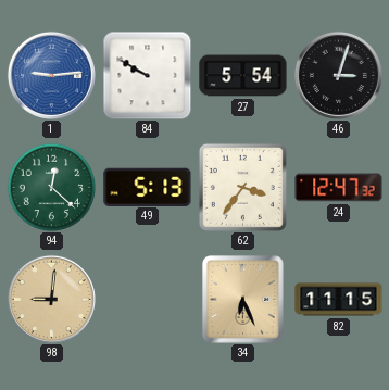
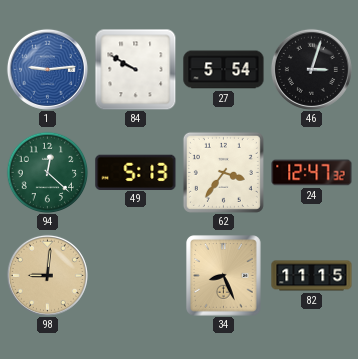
34: 6:26 -> 8:26
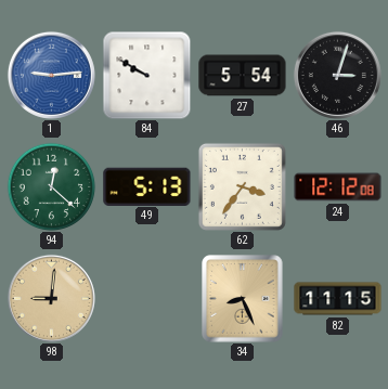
24: 12:47 -> 12:12
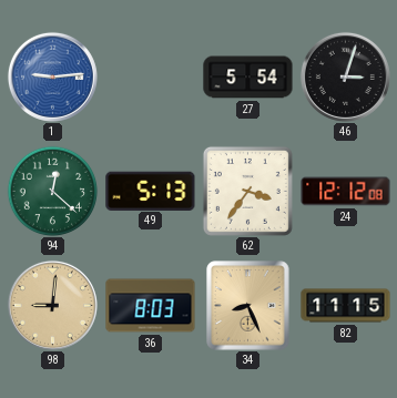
84: 9:50 -> none
36: none -> 8:03
